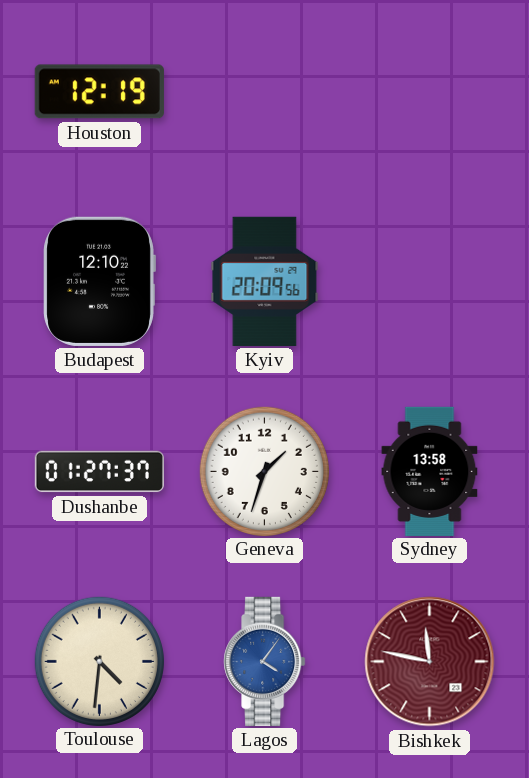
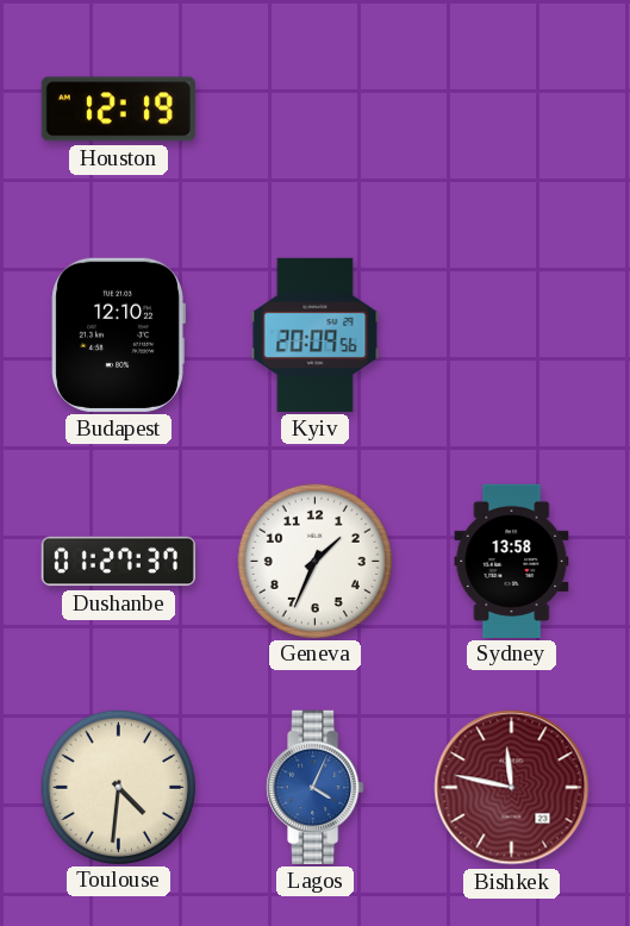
Geneva: 1:33 -> 1:34
Lagos: 4:06 -> 4:04
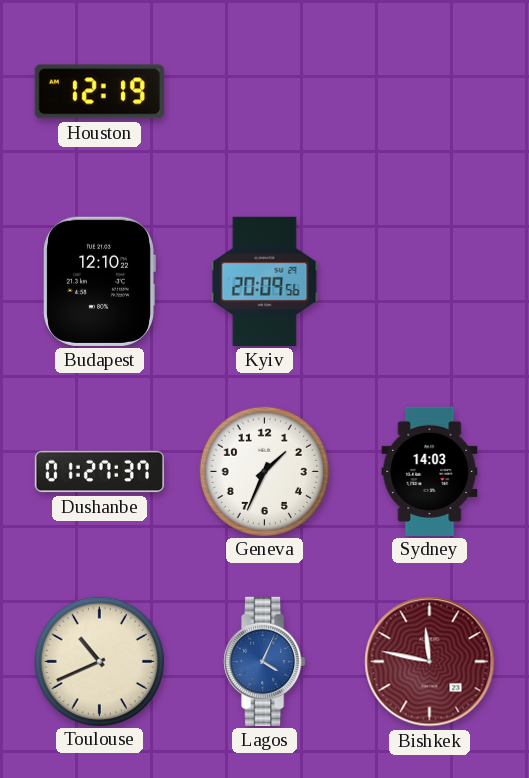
Sydney: 13:58 -> 14:03
Toulouse: 4:31 -> 10:41
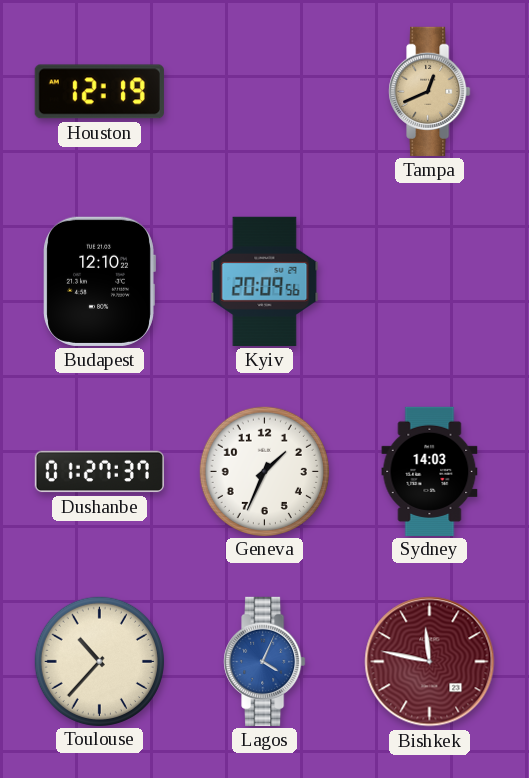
Tampa: none -> 12:41
Toulouse: 10:41 -> 10:37
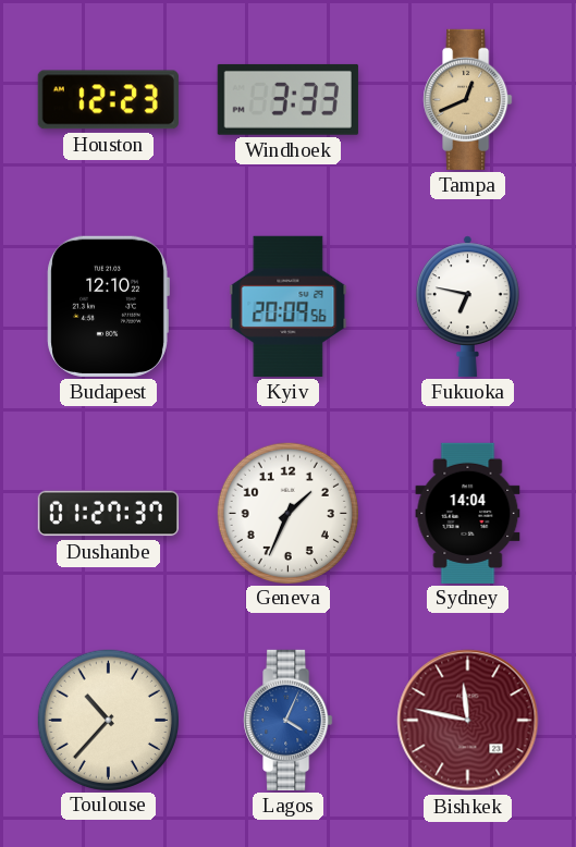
Houston: 12:19 -> 12:23
Windhoek: none -> 3:33
Fukuoka: none -> 6:47
Sydney: 14:03 -> 14:04
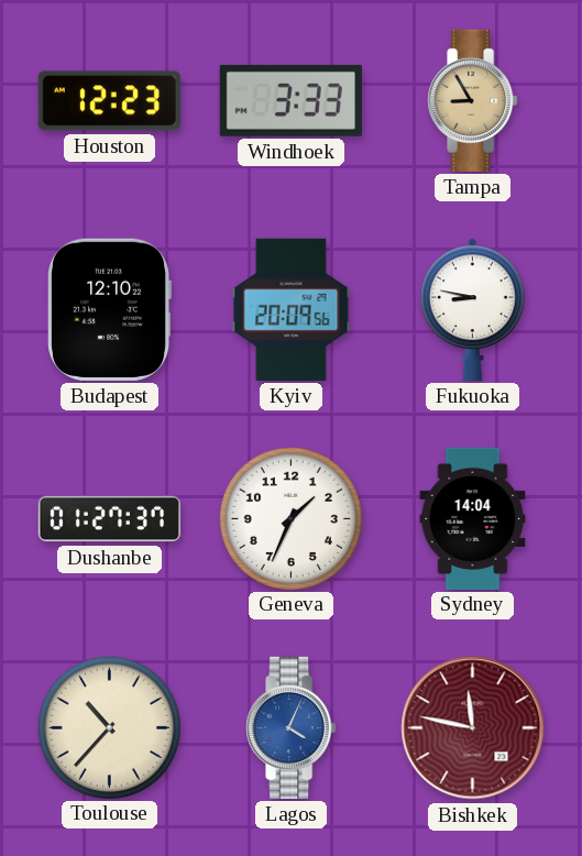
Tampa: 12:41 -> 8:55
Fukuoka: 6:47 -> 8:47
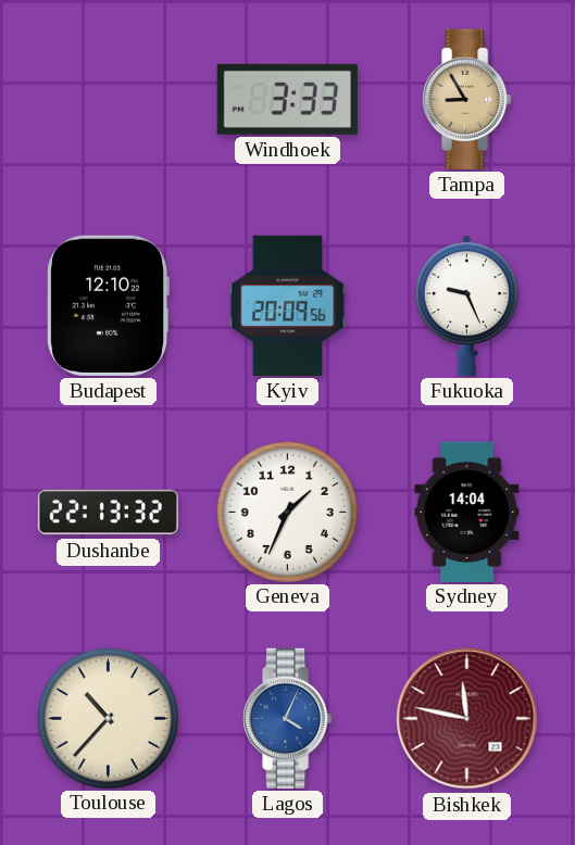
Houston: 12:23 -> none
Fukuoka: 8:47 -> 9:26
Dushanbe: 01:27 -> 22:13
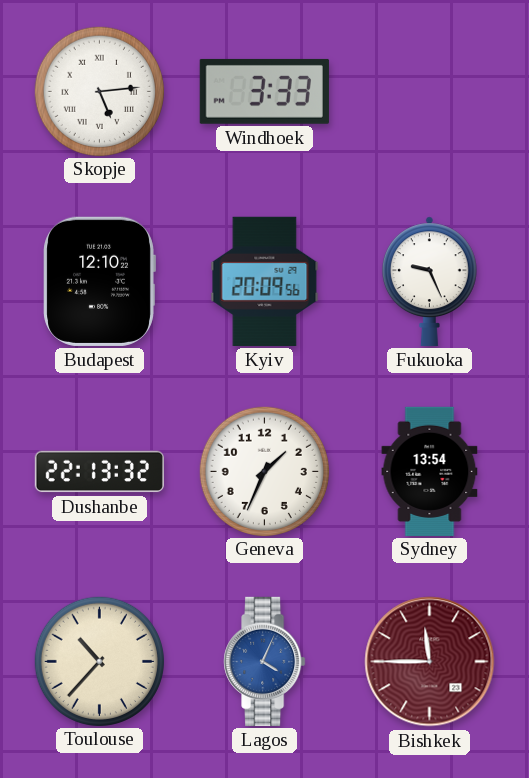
Skopje: none -> 5:14
Tampa: 8:55 -> none
Sydney: 14:04 -> 13:54
Bishkek: 11:47 -> 11:45
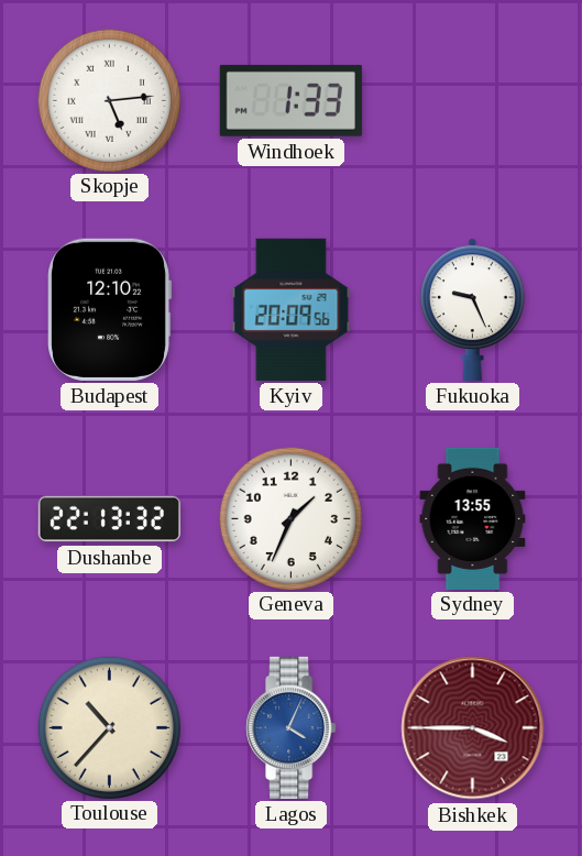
Windhoek: 3:33 -> 1:33
Sydney: 13:54 -> 13:55
Bishkek: 11:45 -> 3:45
